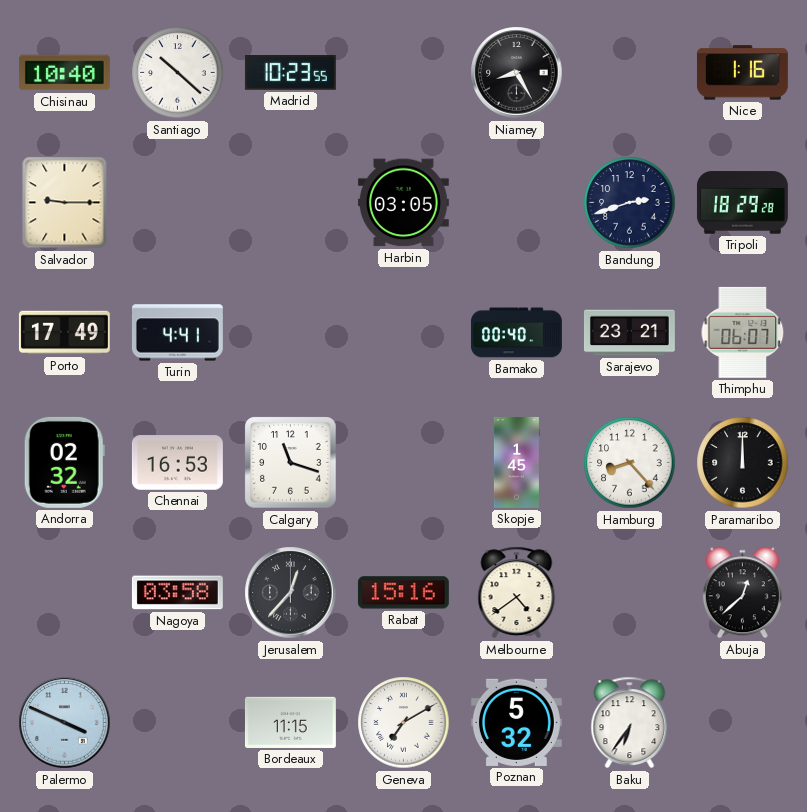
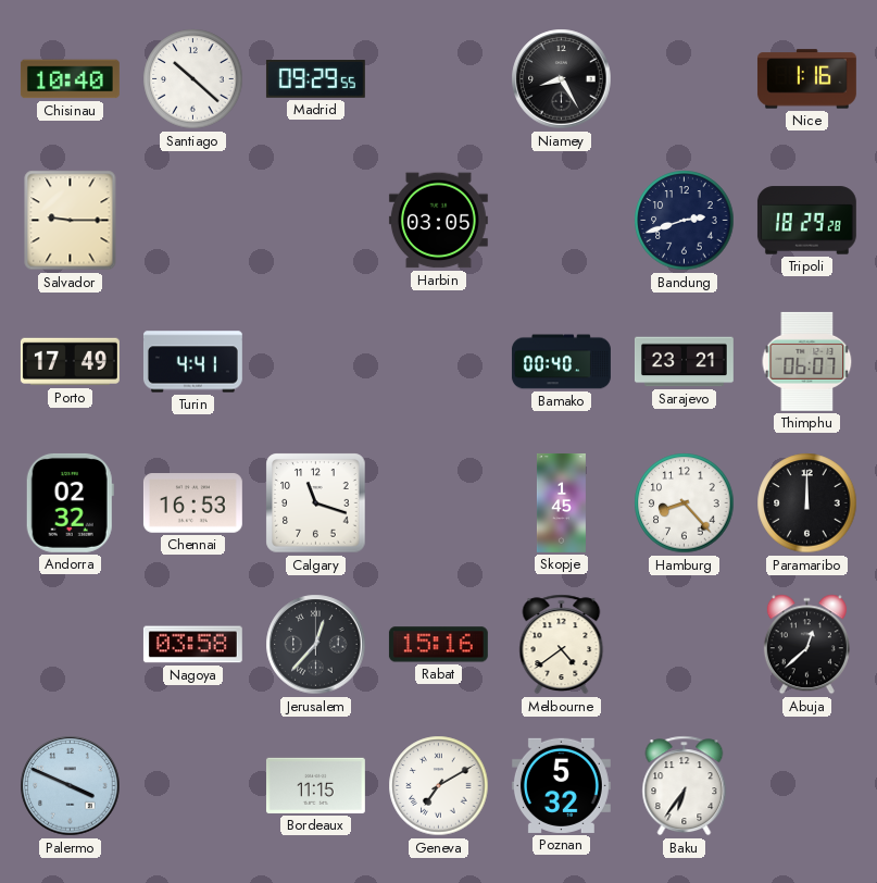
Madrid: 10:23 -> 09:29
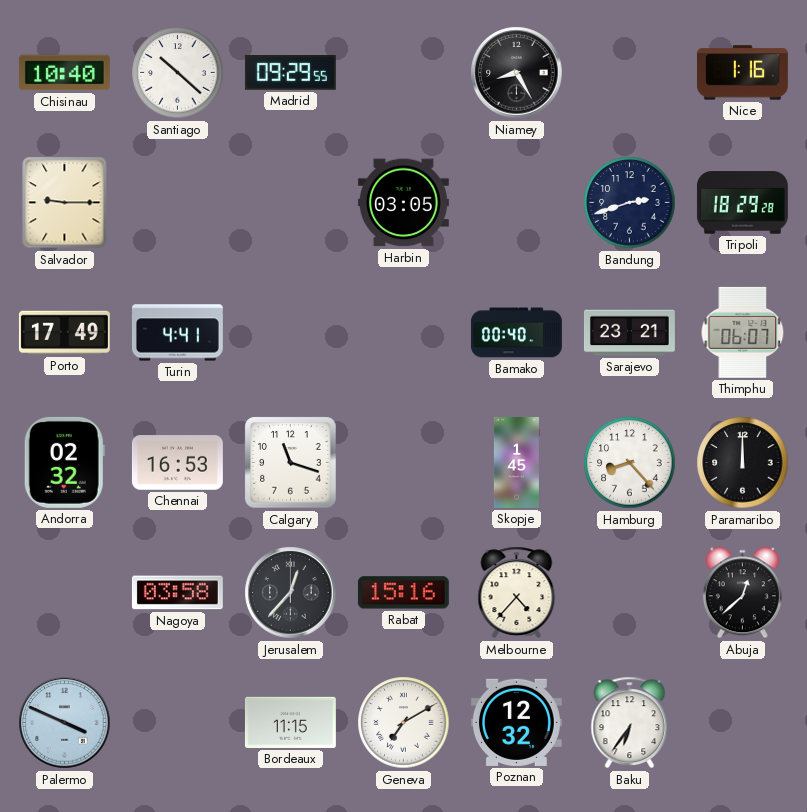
Melbourne: 4:39 -> 4:37
Poznan: 5:32 -> 12:32
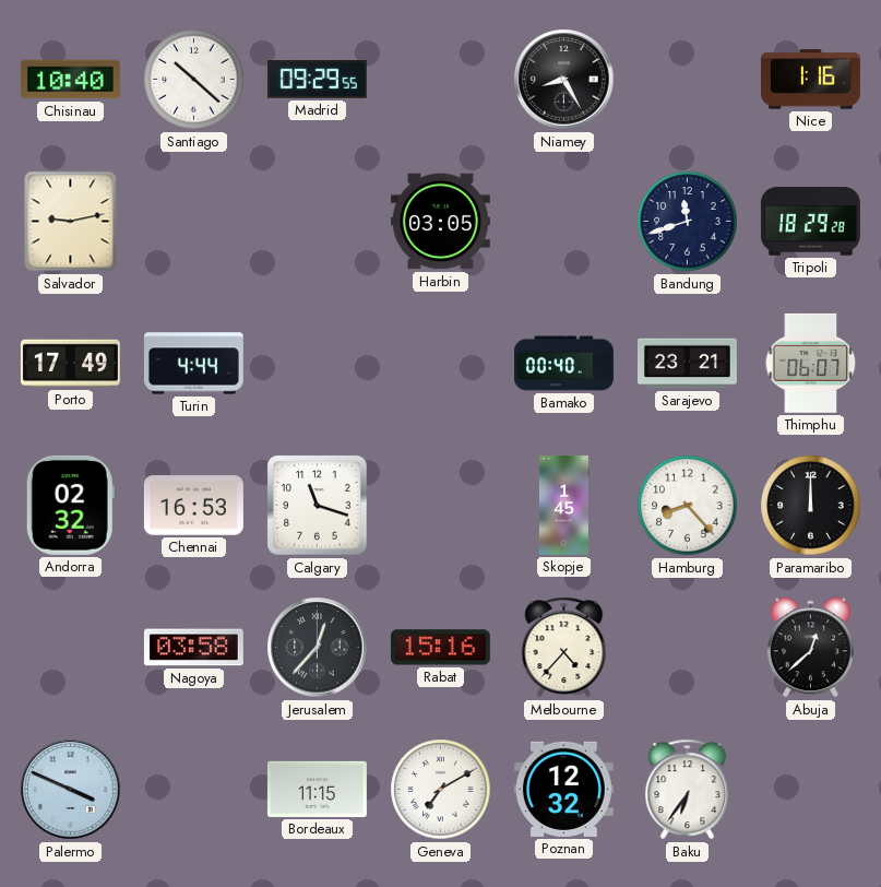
Salvador: 9:15 -> 9:13
Bandung: 2:42 -> 11:42
Turin: 4:41 -> 4:44
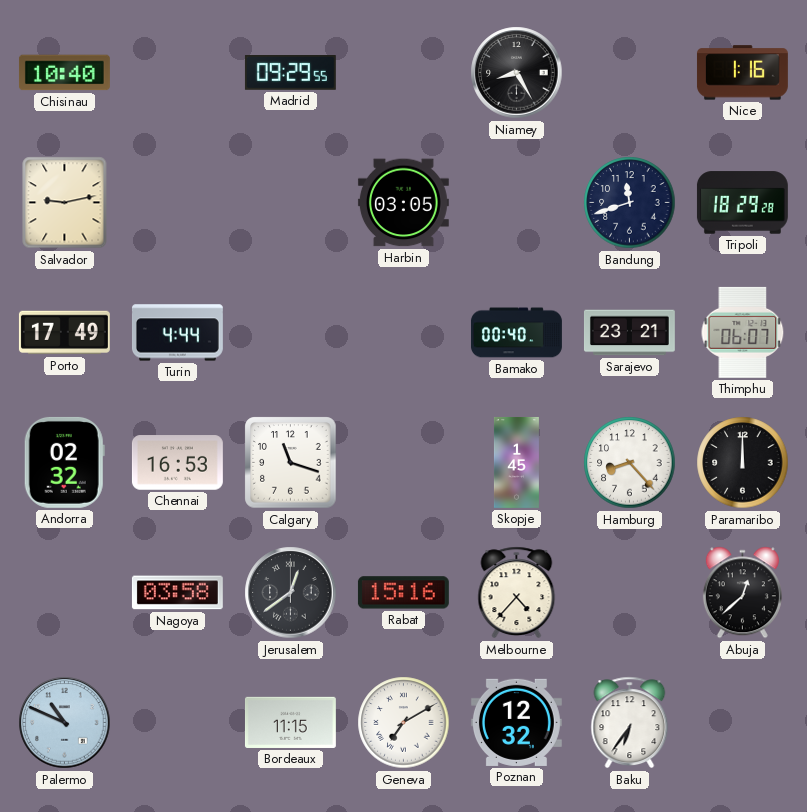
Santiago: 10:22 -> none
Jerusalem: 12:37 -> 12:39
Palermo: 3:49 -> 10:49
